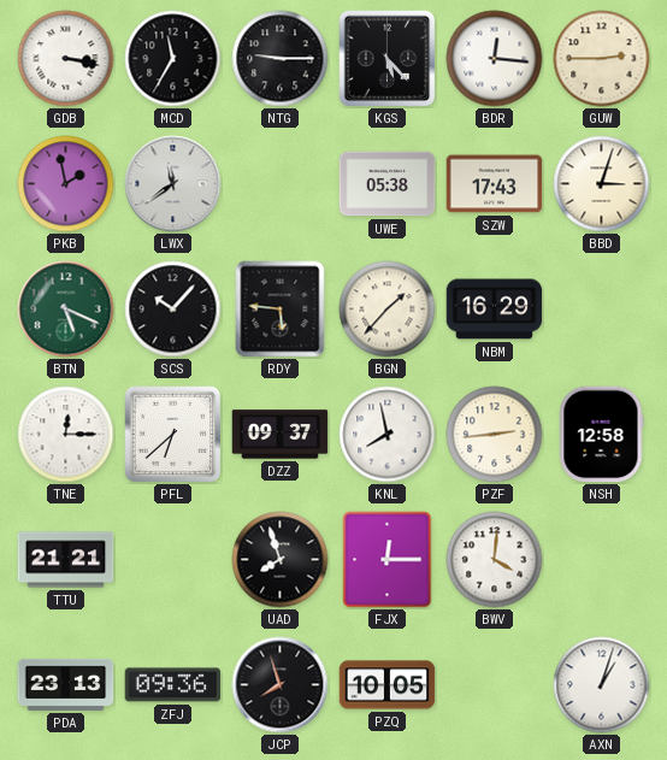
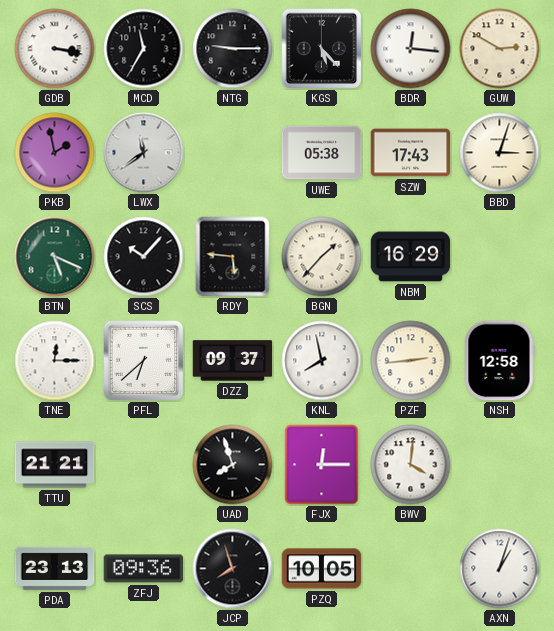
GUW: 2:45 -> 2:50
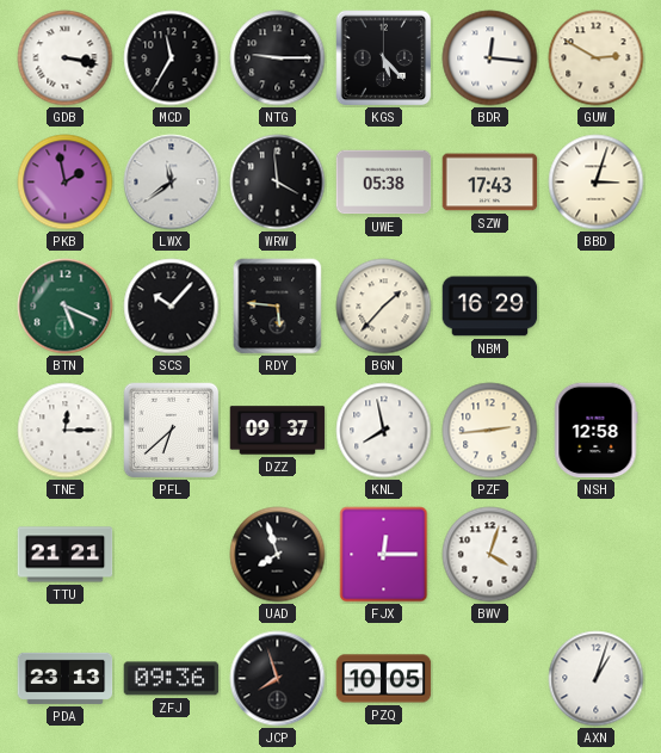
WRW: none -> 3:59
BWV: 4:01 -> 4:03
